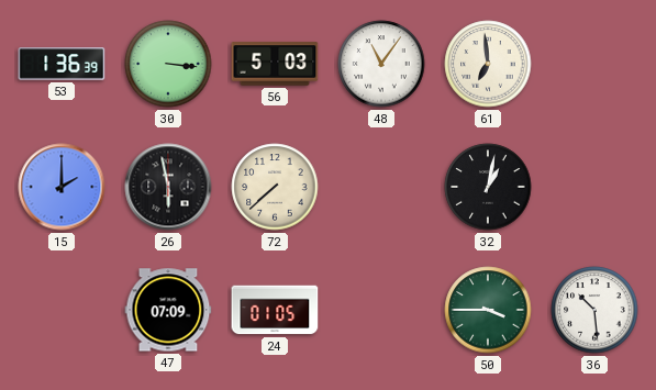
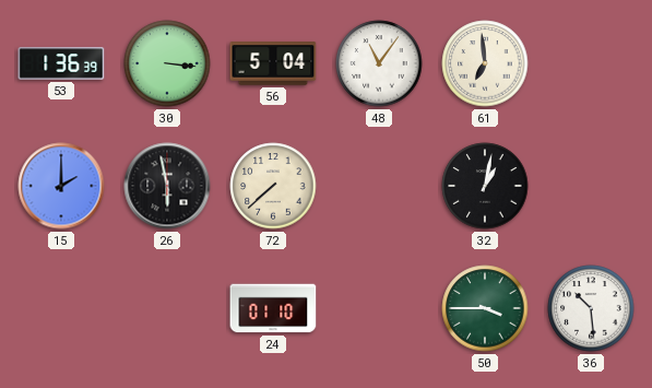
56: 5:03 -> 5:04
47: 07:09 -> none
24: 01:05 -> 01:10
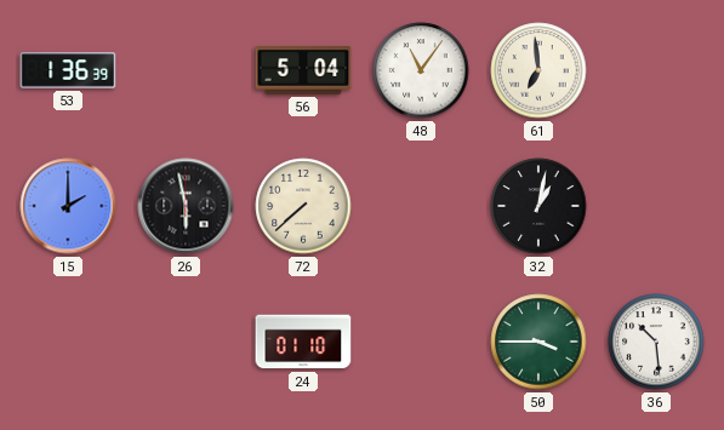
30: 3:16 -> none
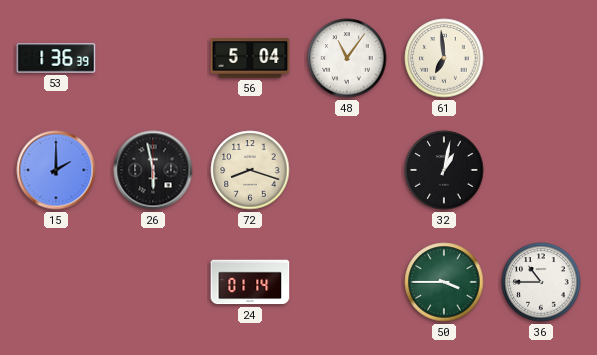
72: 7:38 -> 8:18
24: 01:10 -> 01:14
36: 10:29 -> 10:45
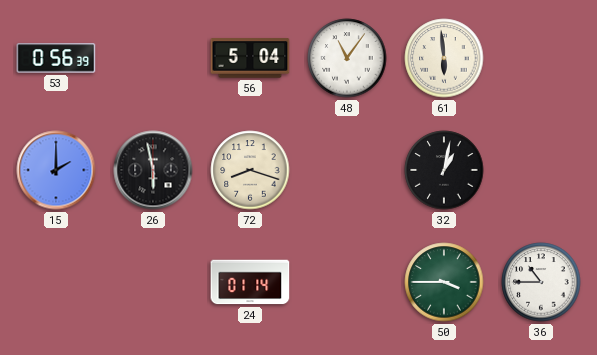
53: 1:36 -> 0:56
61: 6:59 -> 5:59
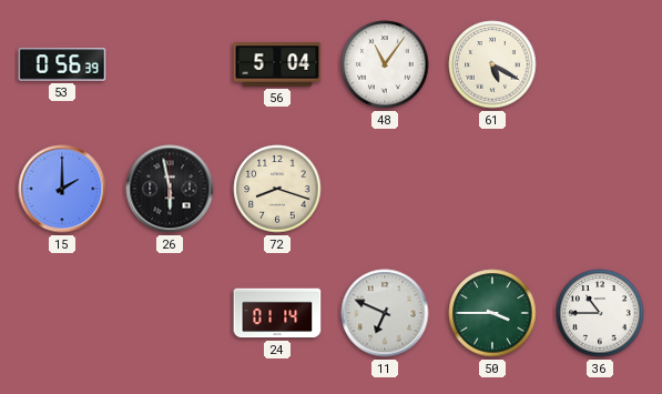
61: 5:59 -> 5:20
32: 1:02 -> none
11: none -> 6:49
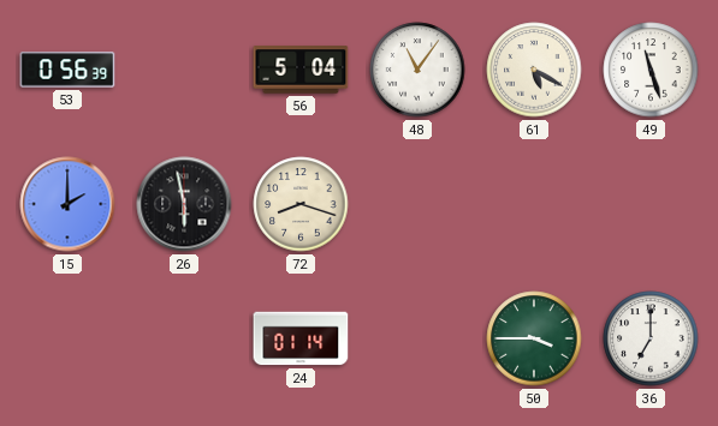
49: none -> 11:27
11: 6:49 -> none
36: 10:45 -> 7:00
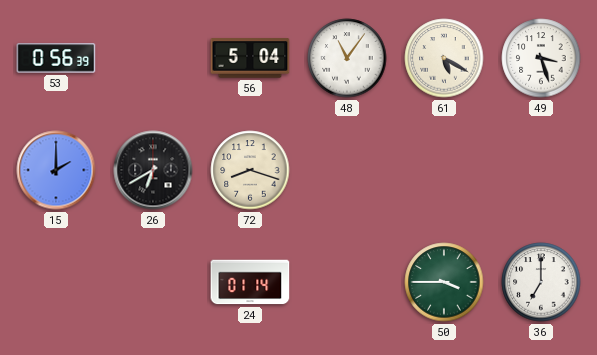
49: 11:27 -> 3:27
26: 5:58 -> 6:40
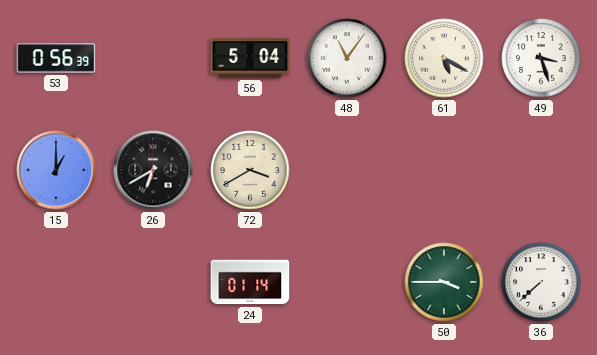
15: 2:00 -> 1:00
72: 8:18 -> 3:40
36: 7:00 -> 7:38
